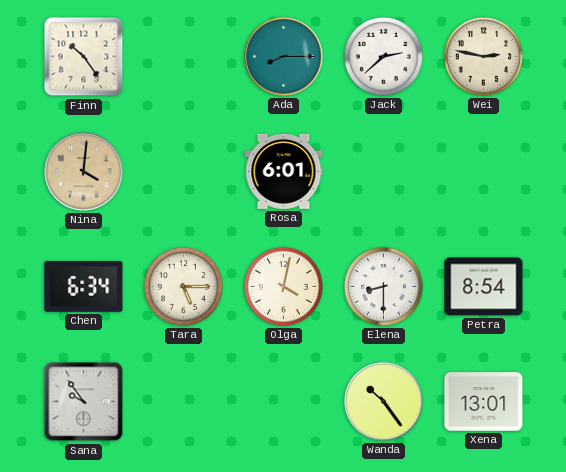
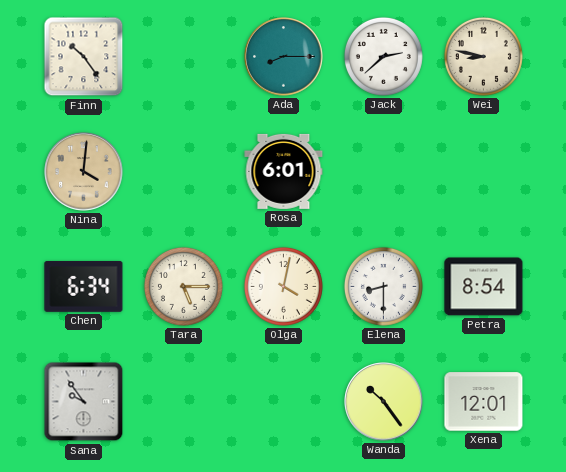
Wei: 2:47 -> 8:47
Xena: 13:01 -> 12:01
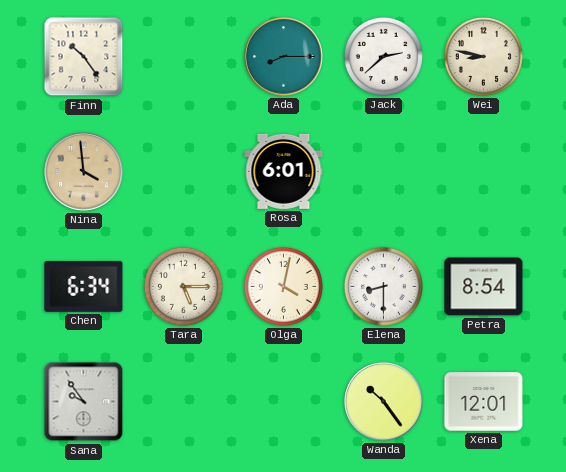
Nina: 4:01 -> 3:59
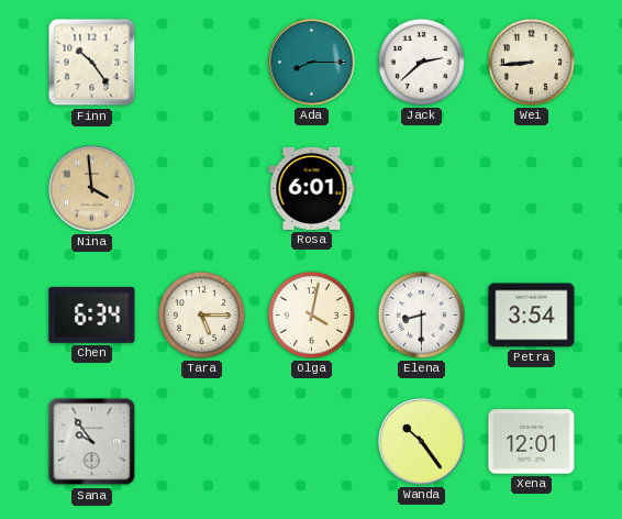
Wei: 8:47 -> 8:44
Petra: 8:54 -> 3:54
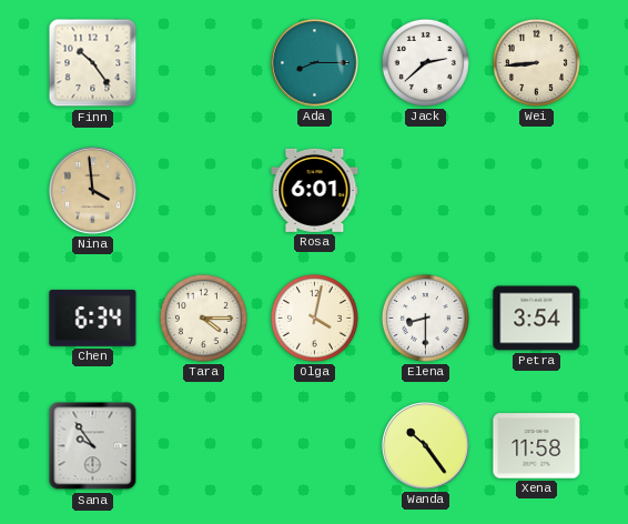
Tara: 5:15 -> 4:15
Xena: 12:01 -> 11:58
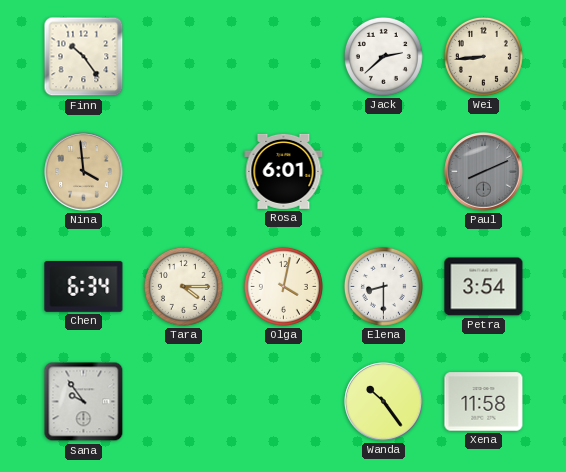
Ada: 8:15 -> none
Paul: none -> 8:11
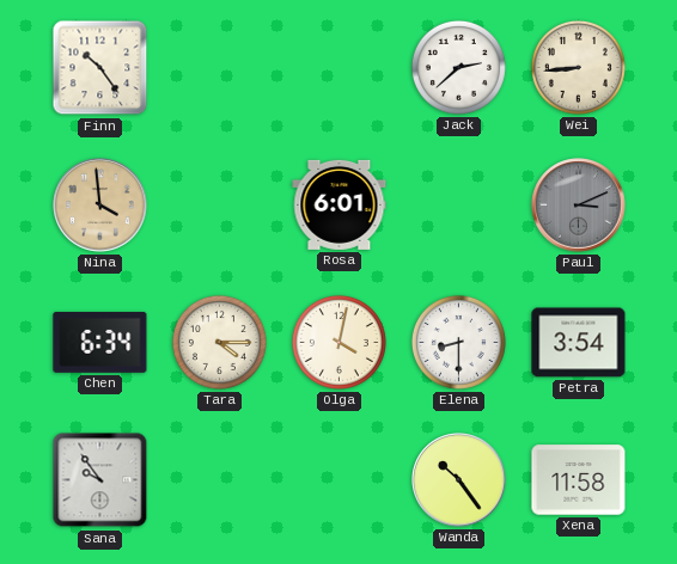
Paul: 8:11 -> 3:11
